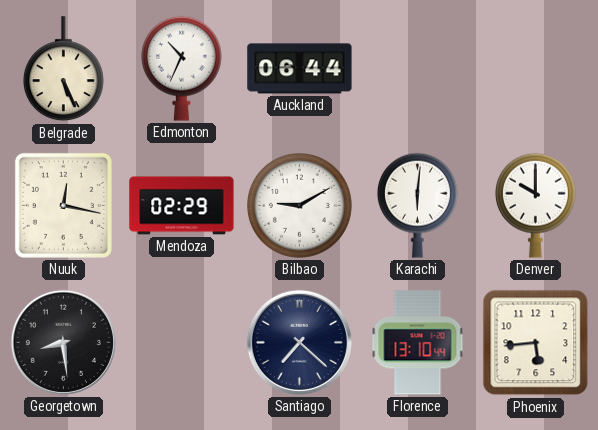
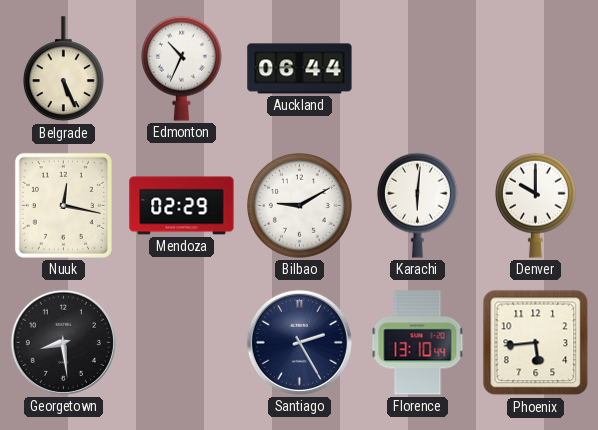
Santiago: 7:22 -> 2:25
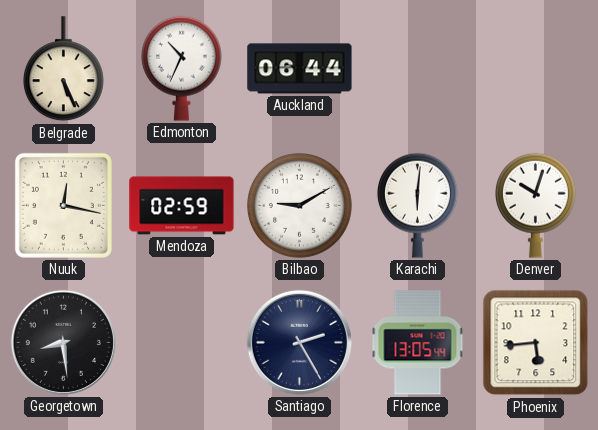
Mendoza: 02:29 -> 02:59
Denver: 10:00 -> 10:03
Florence: 13:10 -> 13:05
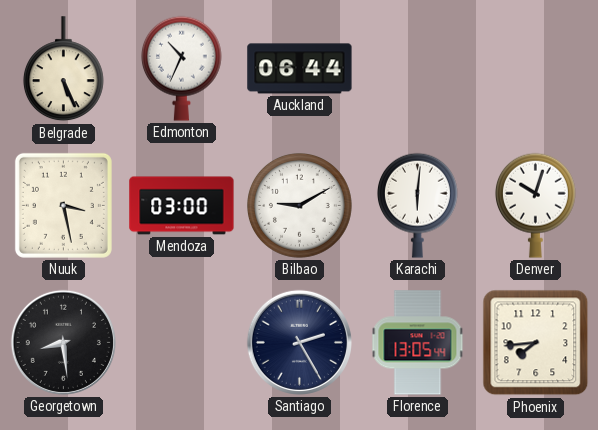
Nuuk: 12:17 -> 3:28
Mendoza: 02:59 -> 03:00
Phoenix: 5:44 -> 7:44
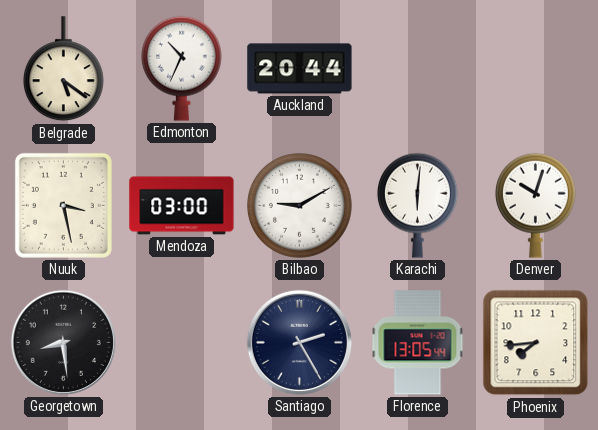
Belgrade: 5:26 -> 5:21
Auckland: 06:44 -> 20:44
